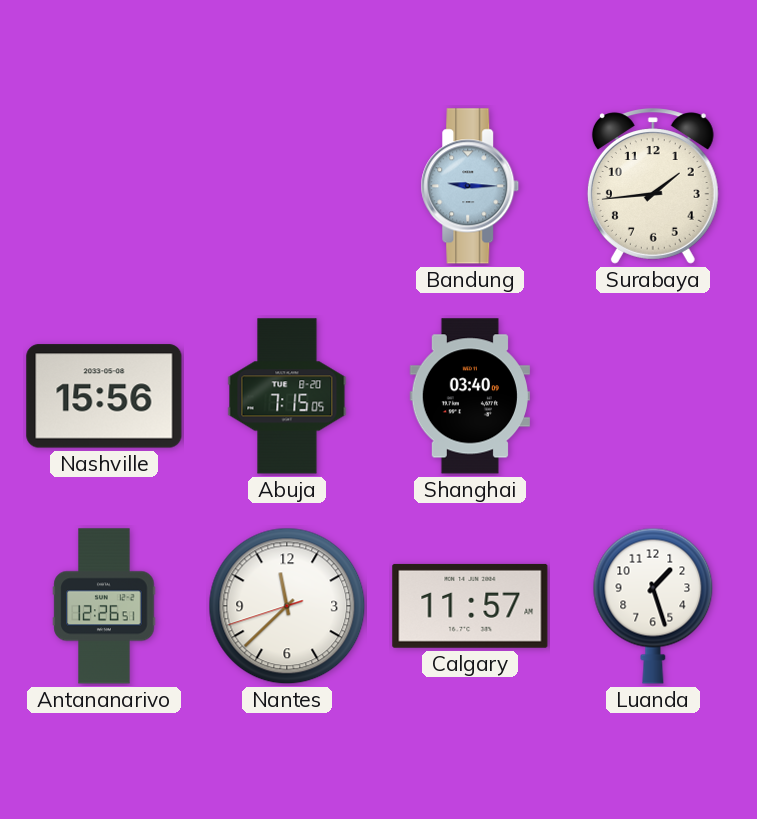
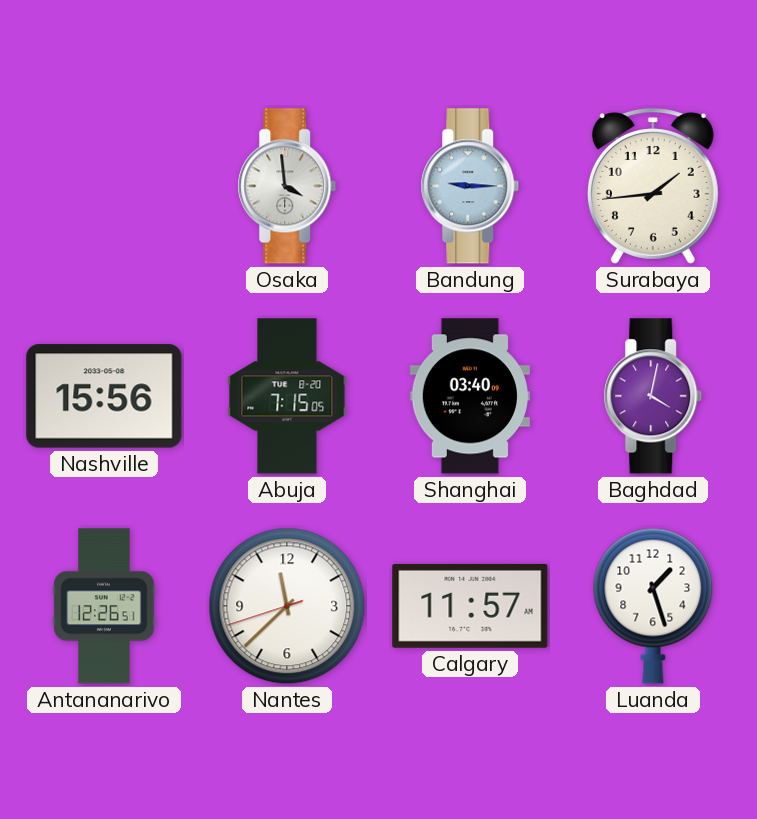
Osaka: none -> 3:59
Baghdad: none -> 4:02
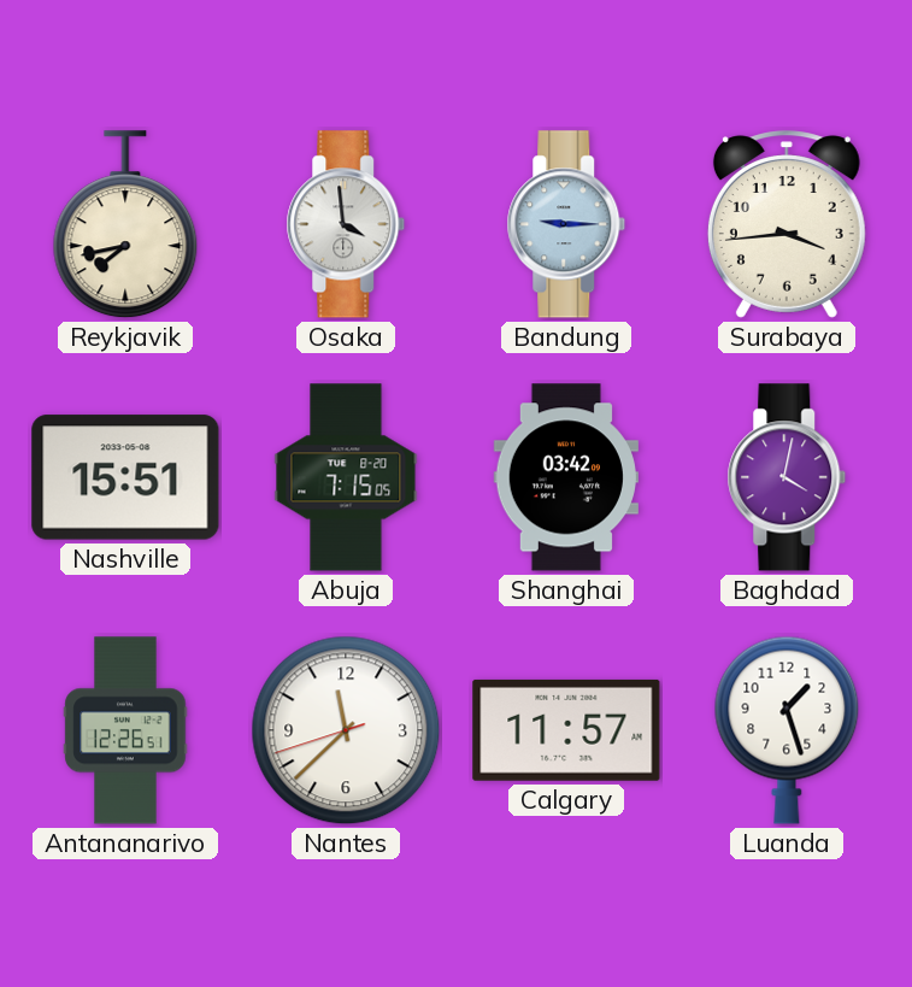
Reykjavik: none -> 7:43
Surabaya: 1:44 -> 3:44
Nashville: 15:56 -> 15:51
Shanghai: 03:40 -> 03:42
